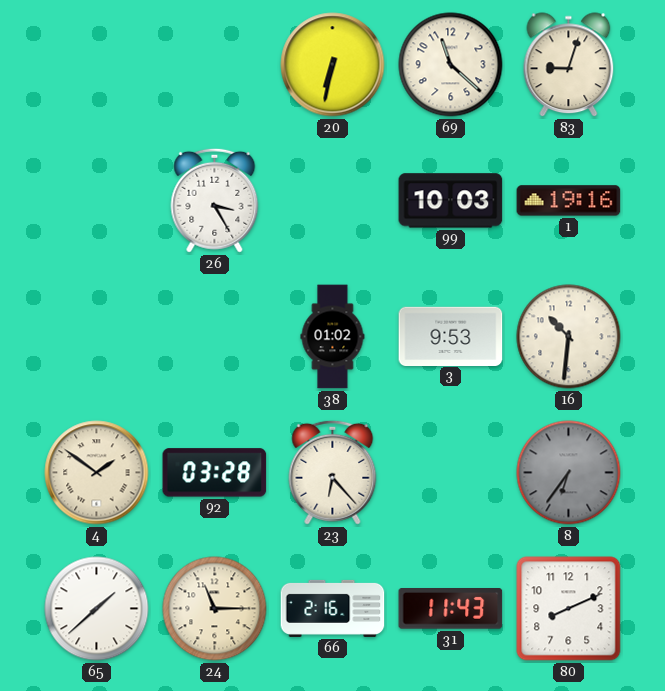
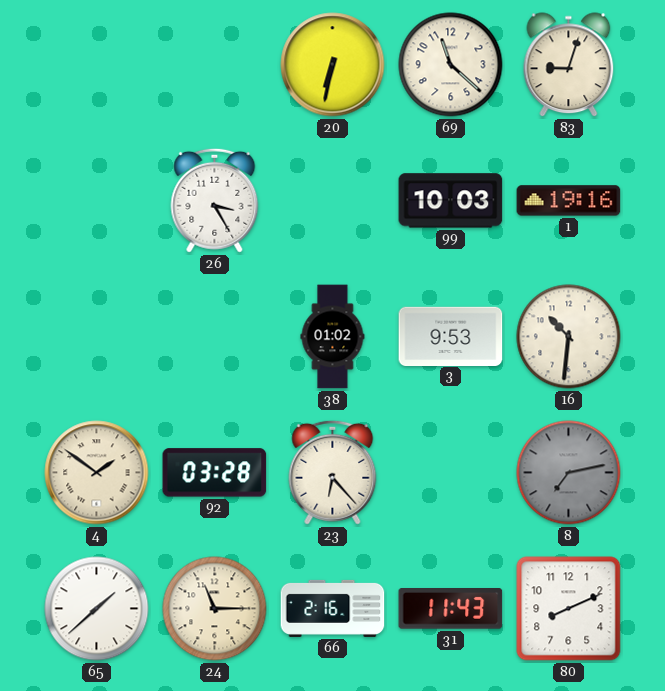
8: 6:36 -> 7:13
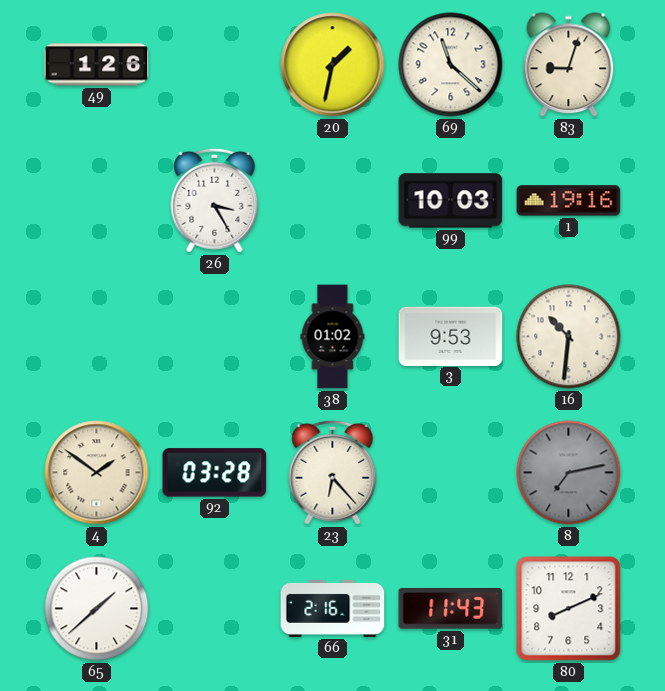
49: none -> 1:26
20: 6:32 -> 1:32
24: 11:15 -> none
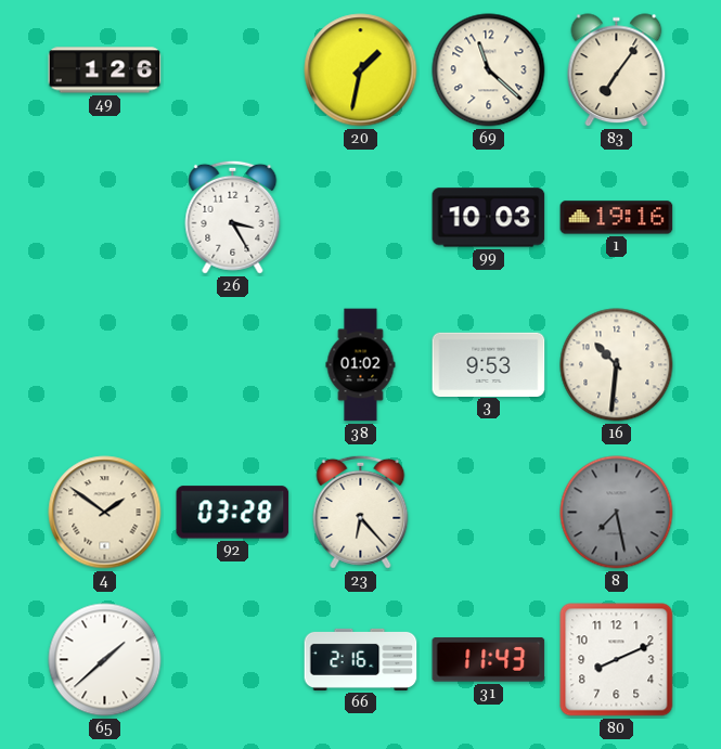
83: 9:03 -> 7:06
8: 7:13 -> 7:28
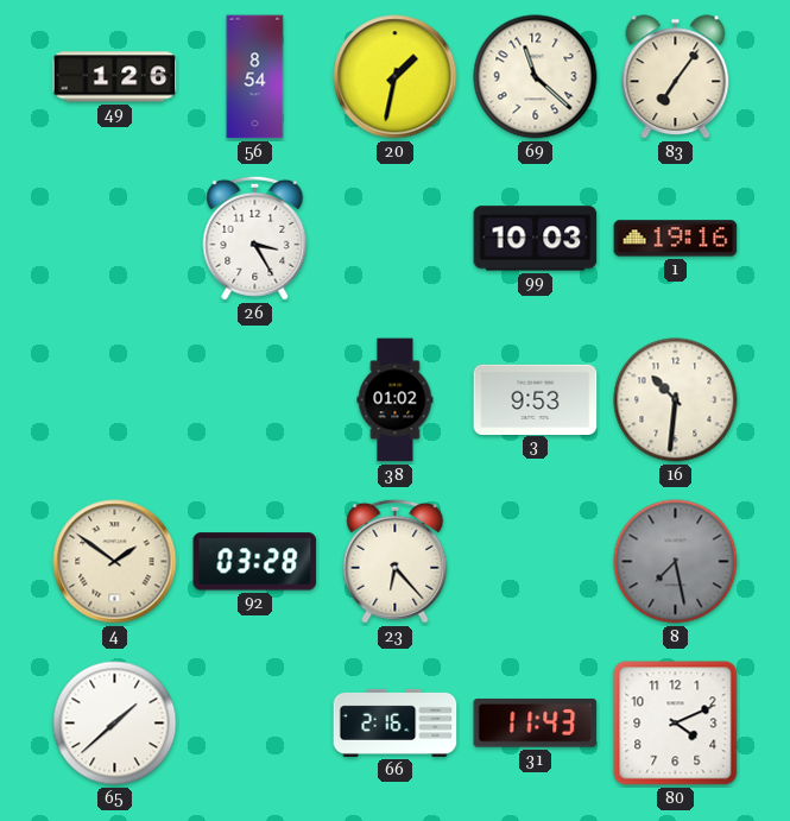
56: none -> 8:54
80: 8:11 -> 4:11
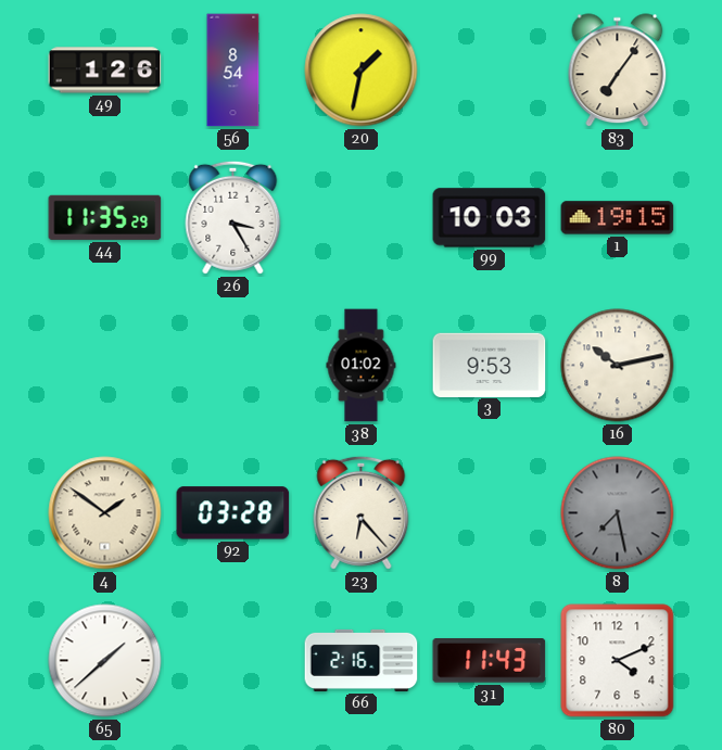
69: 11:22 -> none
44: none -> 11:35
1: 19:16 -> 19:15
16: 10:31 -> 10:13
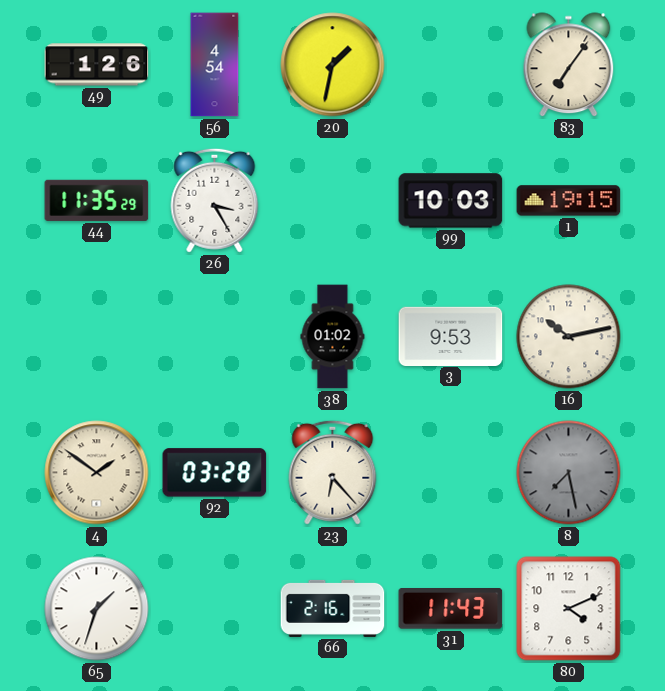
56: 8:54 -> 4:54
65: 1:38 -> 1:33
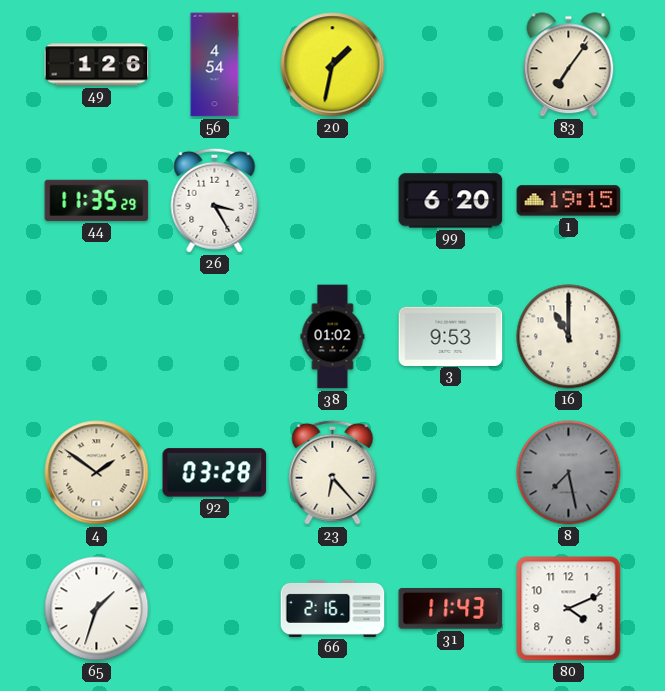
99: 10:03 -> 6:20
16: 10:13 -> 11:00
